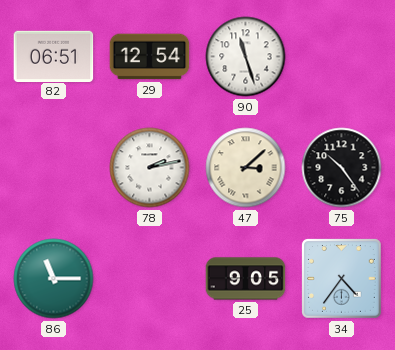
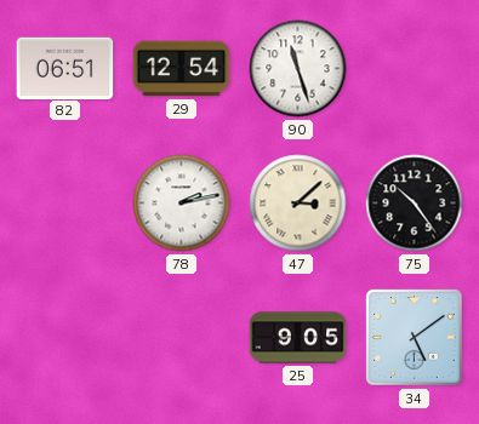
86: 11:15 -> none
34: 4:36 -> 5:09
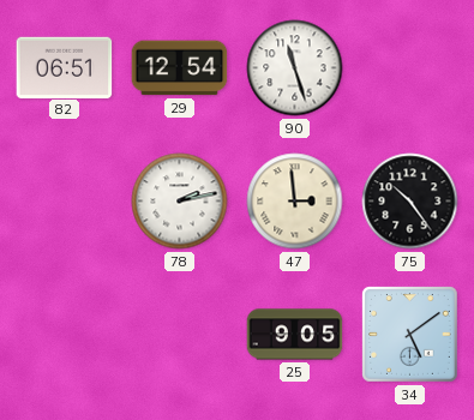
47: 3:08 -> 2:59
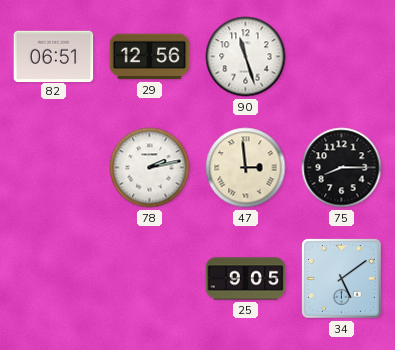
29: 12:54 -> 12:56
75: 10:24 -> 8:15
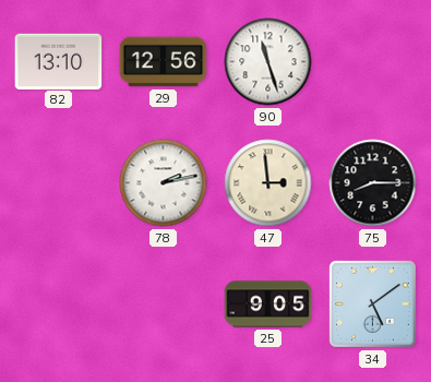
82: 06:51 -> 13:10
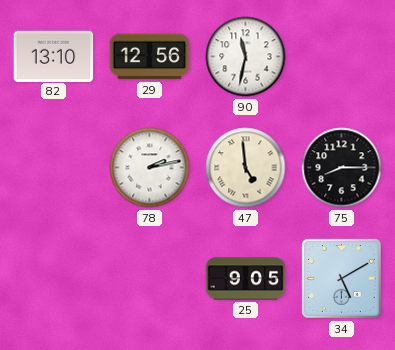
90: 11:27 -> 11:32
47: 2:59 -> 4:59
34: 5:09 -> 5:10
